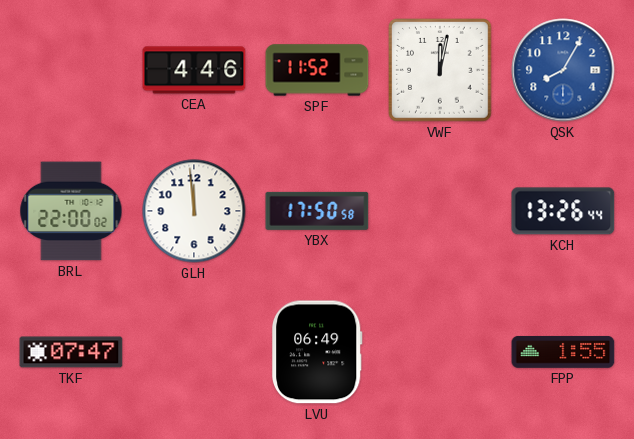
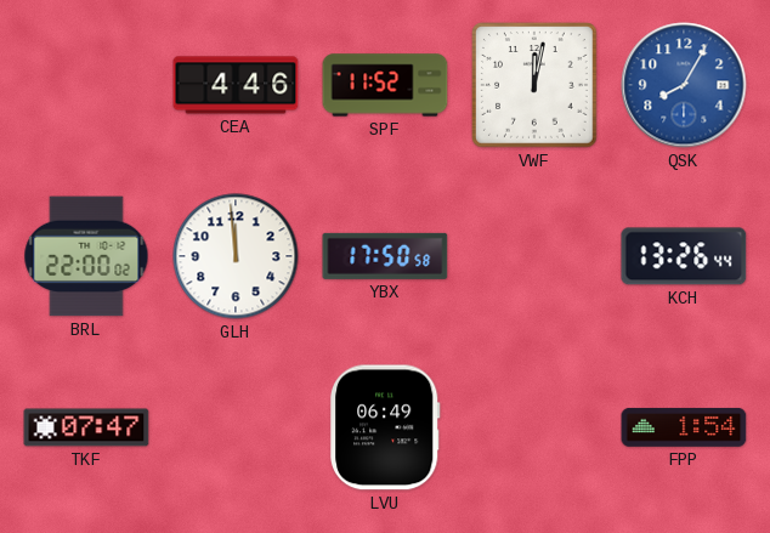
FPP: 1:55 -> 1:54
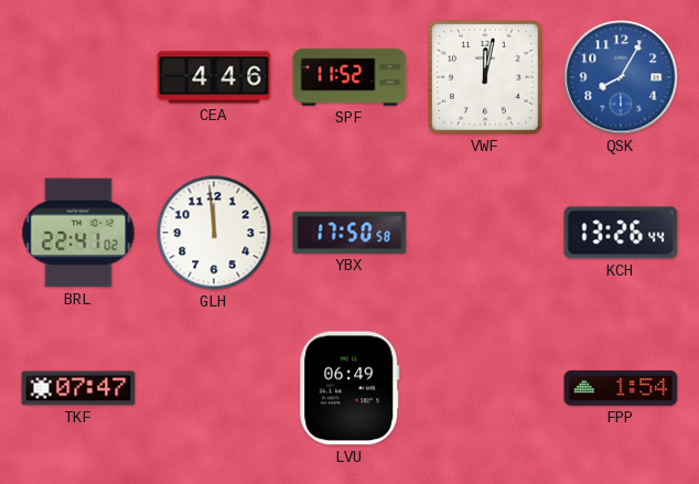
BRL: 22:00 -> 22:41
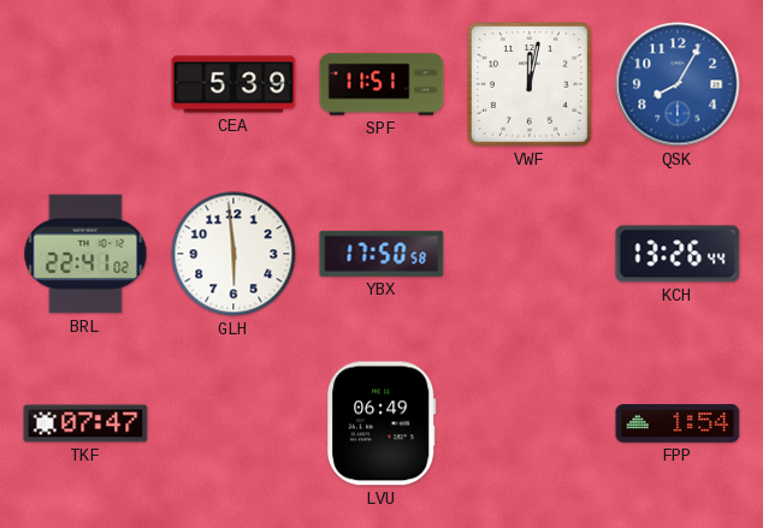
CEA: 4:46 -> 5:39
SPF: 11:52 -> 11:51
GLH: 11:59 -> 5:59
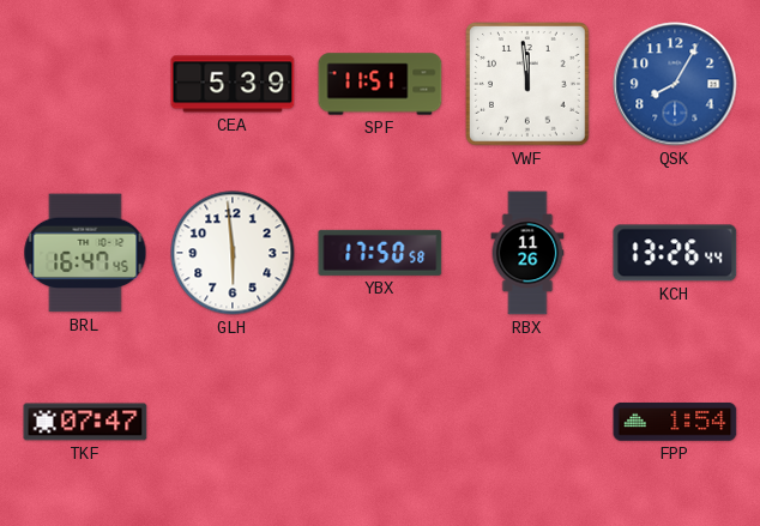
VWF: 12:02 -> 11:59
BRL: 22:41 -> 16:47
RBX: none -> 11:26
LVU: 06:49 -> none
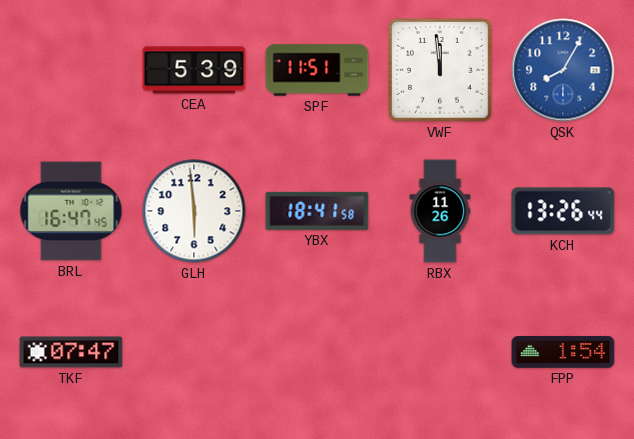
YBX: 17:50 -> 18:41
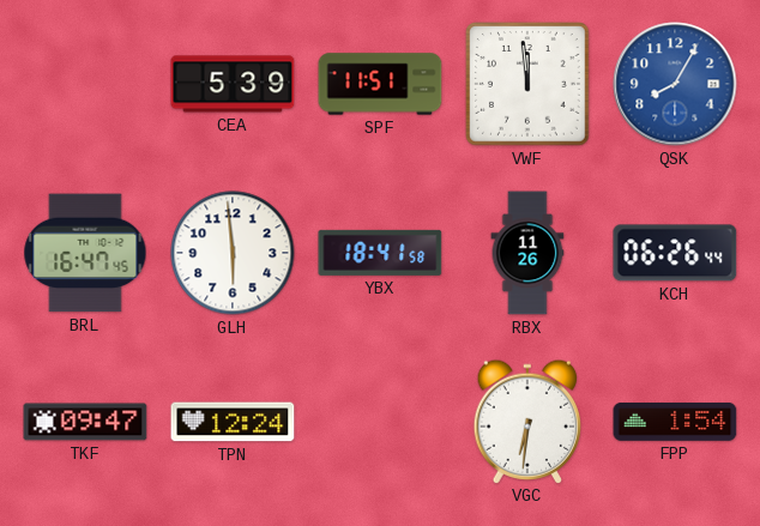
KCH: 13:26 -> 06:26
TKF: 07:47 -> 09:47
TPN: none -> 12:24
VGC: none -> 6:31
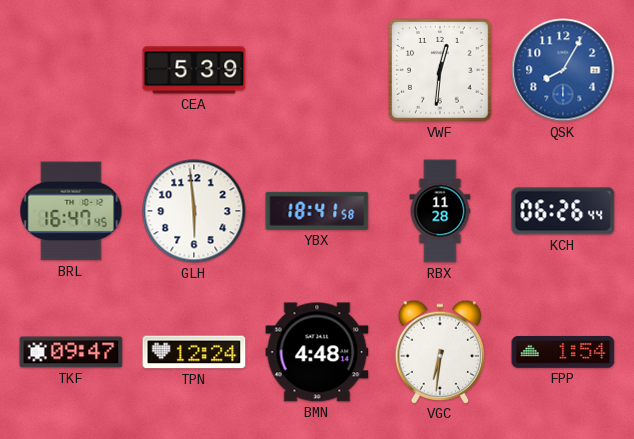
SPF: 11:51 -> none
VWF: 11:59 -> 12:31
RBX: 11:26 -> 11:28
BMN: none -> 4:48
